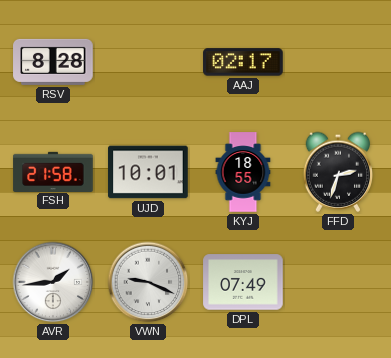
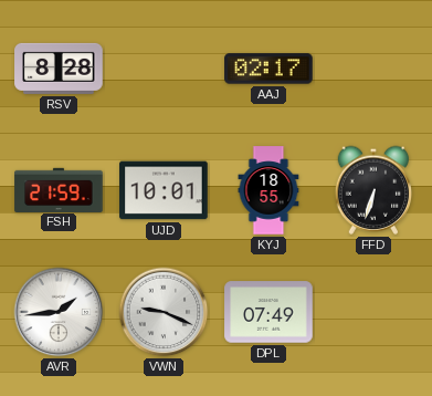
FSH: 21:58 -> 21:59
FFD: 2:33 -> 6:33
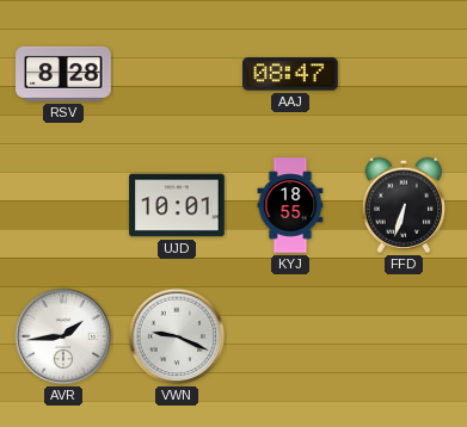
AAJ: 02:17 -> 08:47
FSH: 21:59 -> none
DPL: 07:49 -> none
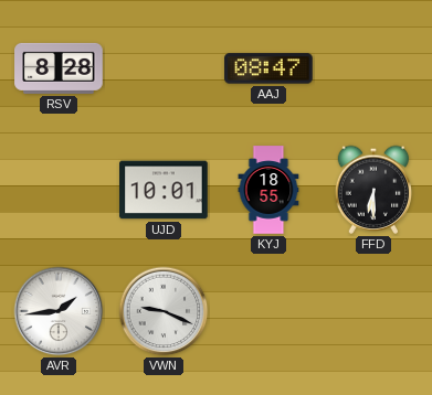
FFD: 6:33 -> 6:30
